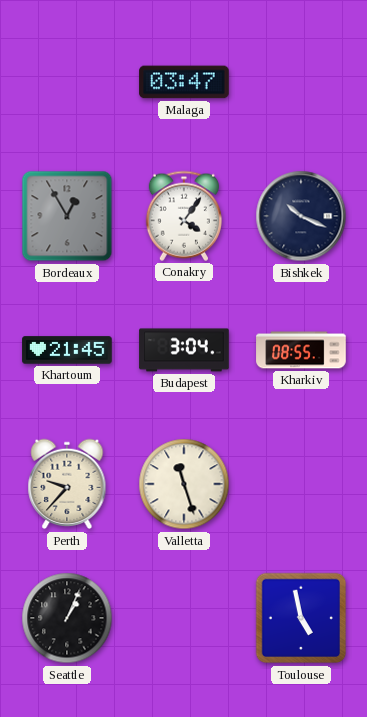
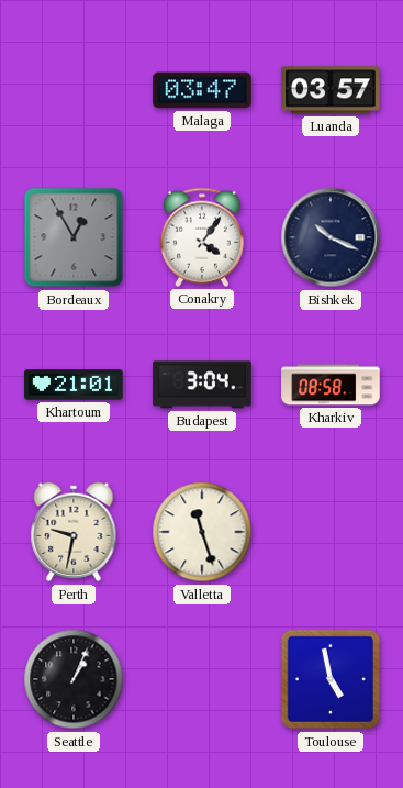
Luanda: none -> 03:57
Khartoum: 21:45 -> 21:01
Kharkiv: 08:55 -> 08:58
Perth: 9:37 -> 9:32
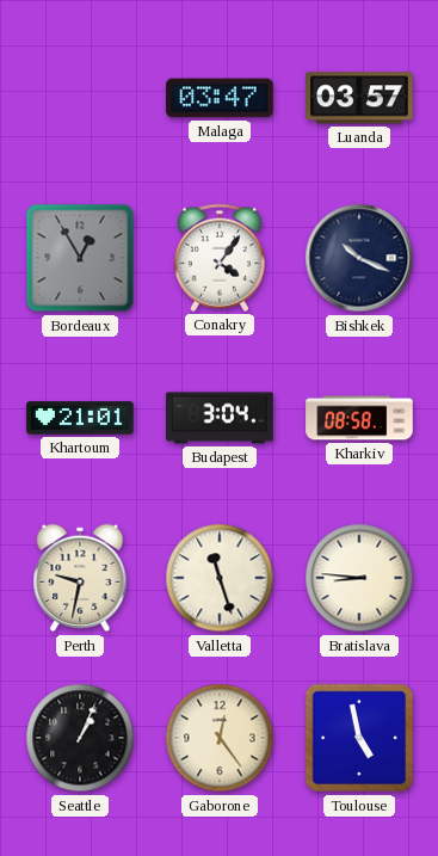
Bratislava: none -> 8:46
Gaborone: none -> 12:24
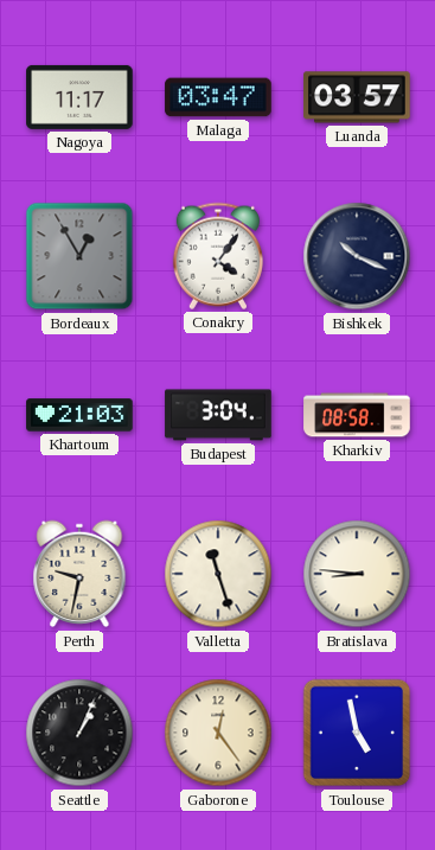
Nagoya: none -> 11:17
Khartoum: 21:01 -> 21:03
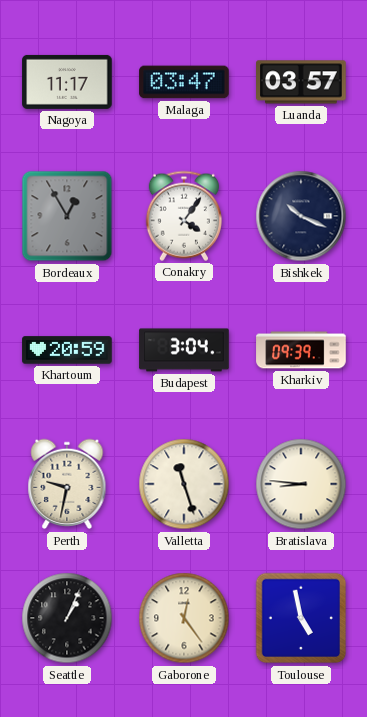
Khartoum: 21:03 -> 20:59
Kharkiv: 08:58 -> 09:39
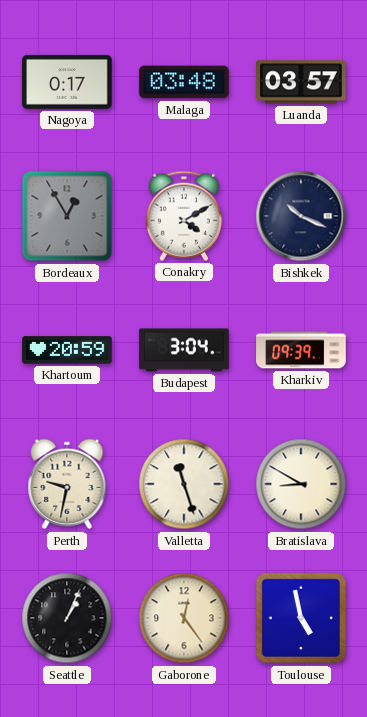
Nagoya: 11:17 -> 0:17
Malaga: 03:47 -> 03:48
Conakry: 4:06 -> 4:10
Bratislava: 8:46 -> 8:50
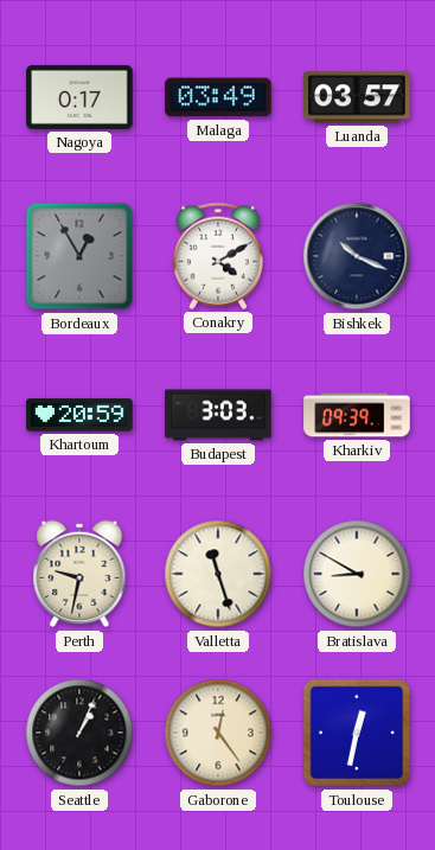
Malaga: 03:48 -> 03:49
Budapest: 3:04 -> 3:03
Toulouse: 4:58 -> 12:32
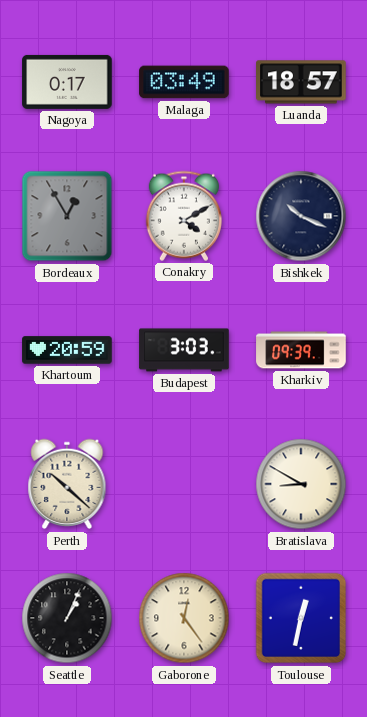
Luanda: 03:57 -> 18:57
Perth: 9:32 -> 10:22
Valletta: 11:27 -> none
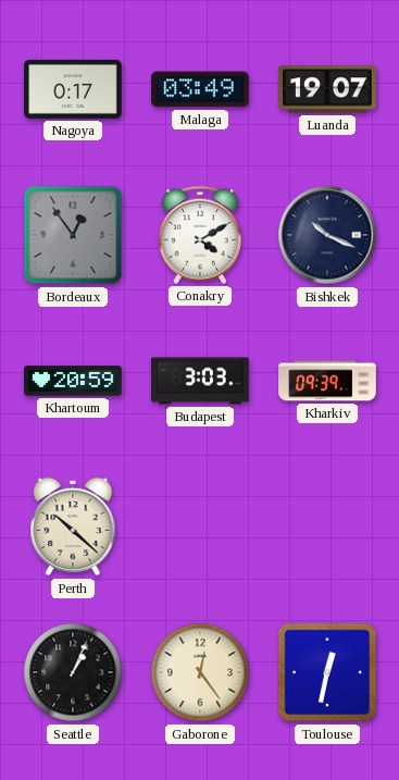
Luanda: 18:57 -> 19:07
Bordeaux: 12:55 -> 12:54
Bratislava: 8:50 -> none
